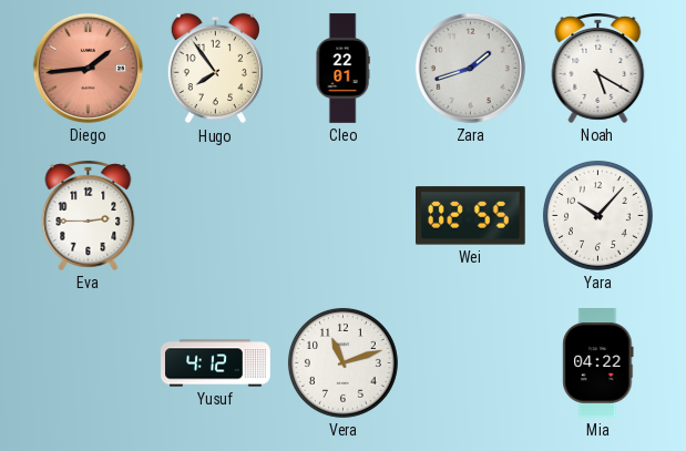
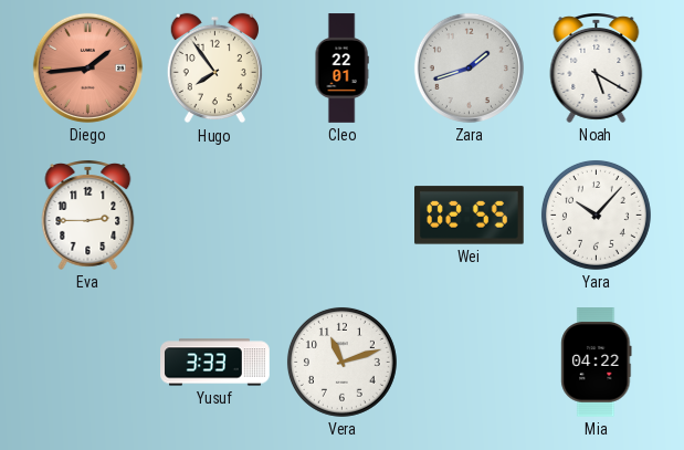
Yusuf: 4:12 -> 3:33
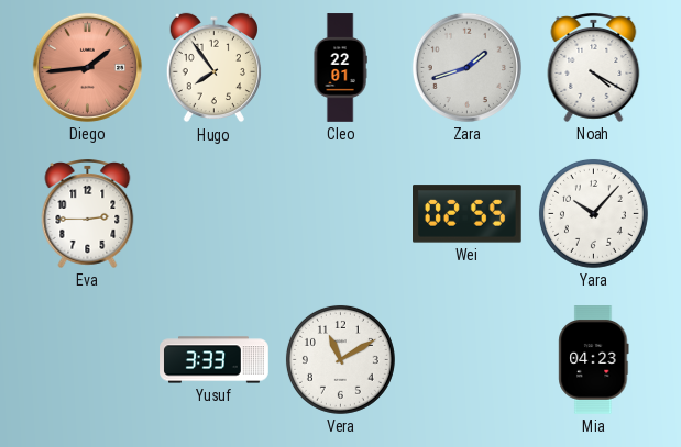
Noah: 5:20 -> 4:20
Vera: 11:12 -> 11:10
Mia: 04:22 -> 04:23
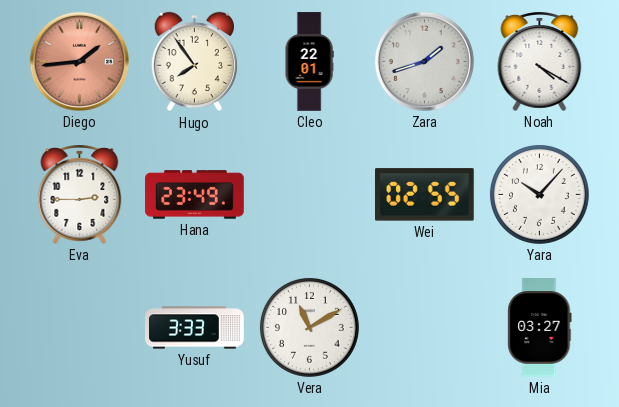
Hana: none -> 23:49
Mia: 04:23 -> 03:27
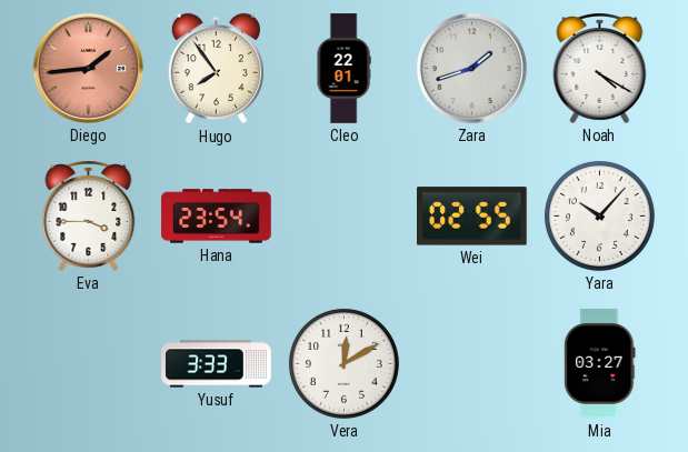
Eva: 2:45 -> 3:45
Hana: 23:49 -> 23:54
Vera: 11:10 -> 12:10
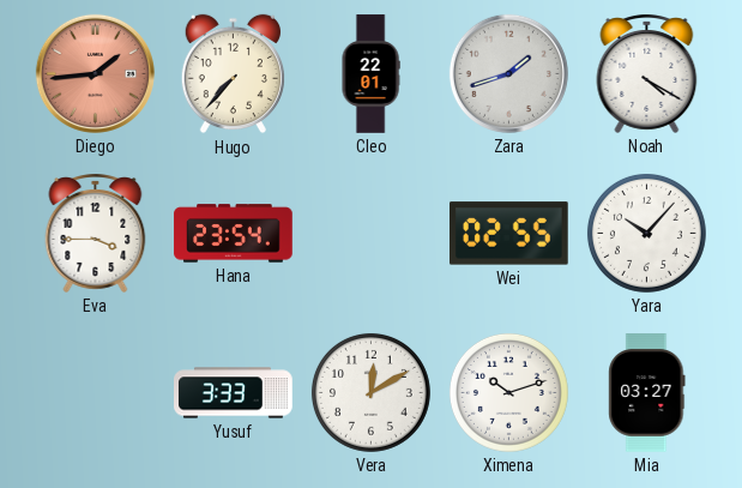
Hugo: 7:54 -> 7:37
Ximena: none -> 10:12
